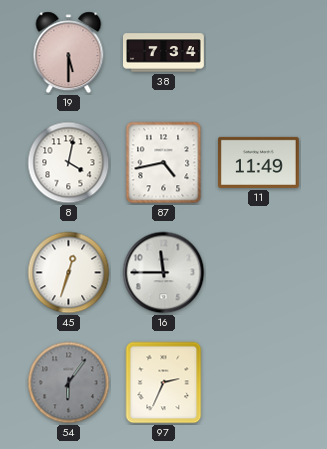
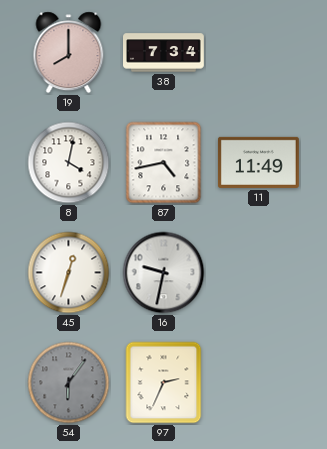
19: 5:30 -> 8:00
16: 11:45 -> 9:32
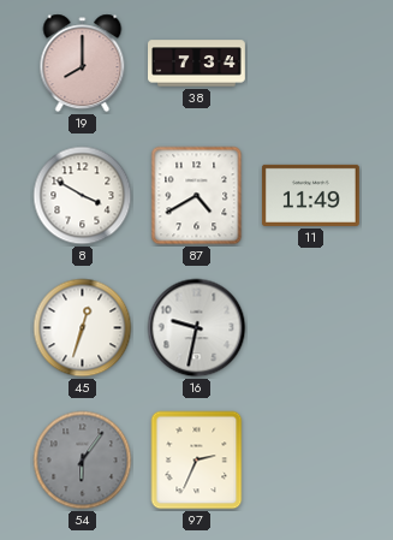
8: 4:02 -> 3:50
87: 4:43 -> 4:40
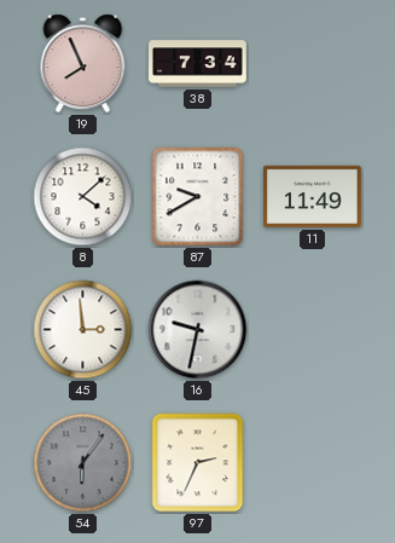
19: 8:00 -> 7:56
8: 3:50 -> 4:08
87: 4:40 -> 9:40
45: 12:33 -> 2:59
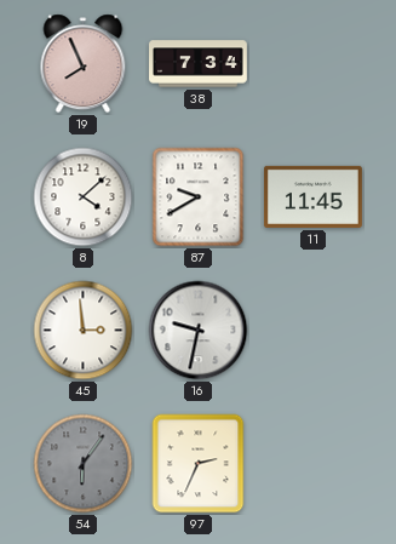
11: 11:49 -> 11:45
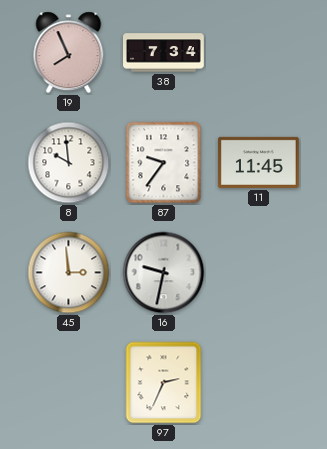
8: 4:08 -> 9:59
87: 9:40 -> 9:36
54: 6:06 -> none
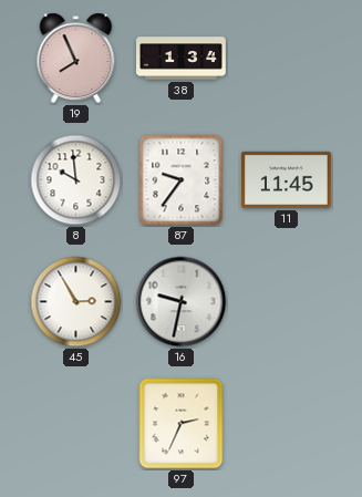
38: 7:34 -> 1:34
45: 2:59 -> 2:55
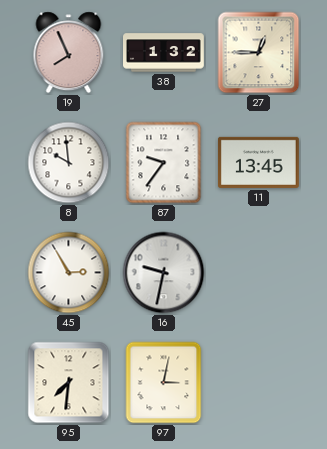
38: 1:34 -> 1:32
27: none -> 12:45
11: 11:45 -> 13:45
95: none -> 7:31
97: 2:34 -> 3:02
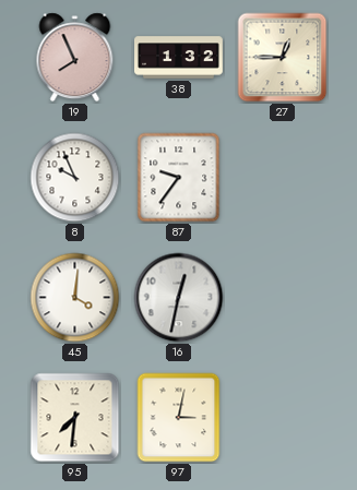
8: 9:59 -> 9:56
11: 13:45 -> none
45: 2:55 -> 4:01
16: 9:32 -> 12:32
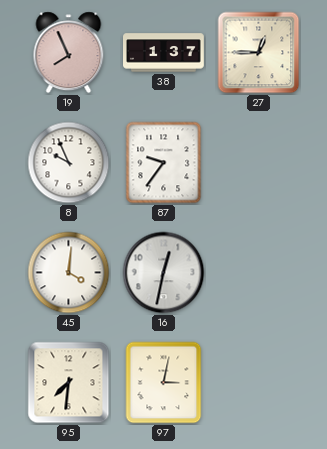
38: 1:32 -> 1:37
